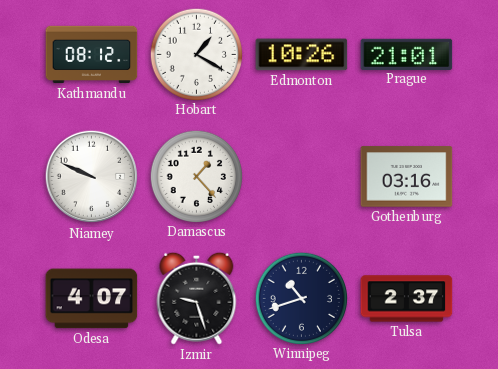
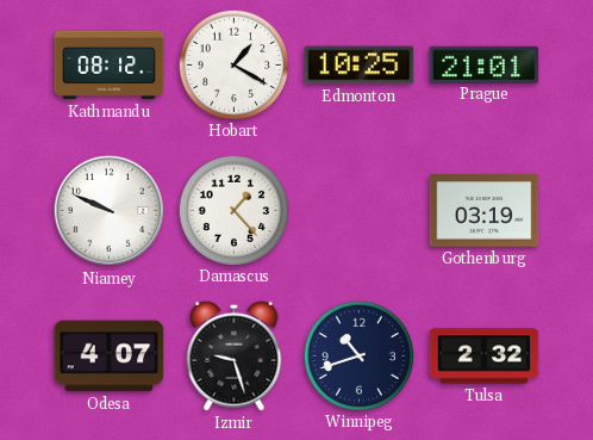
Edmonton: 10:26 -> 10:25
Gothenburg: 03:16 -> 03:19
Tulsa: 2:37 -> 2:32
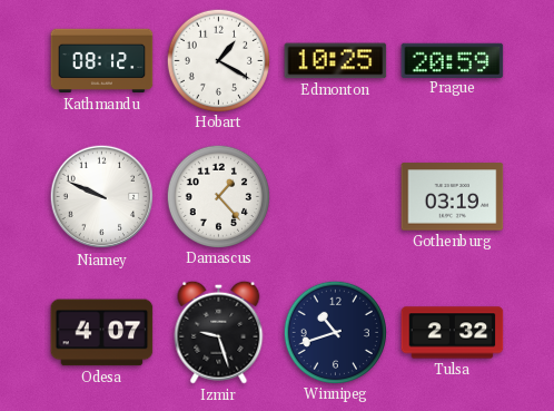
Prague: 21:01 -> 20:59
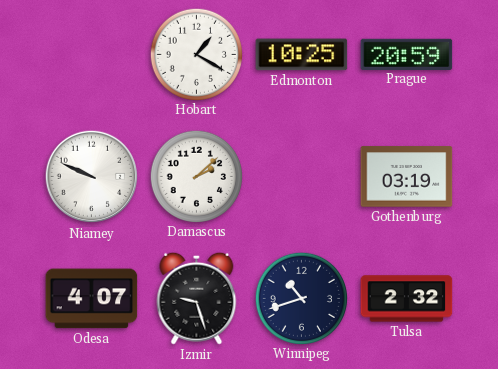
Kathmandu: 08:12 -> none
Damascus: 1:23 -> 2:08
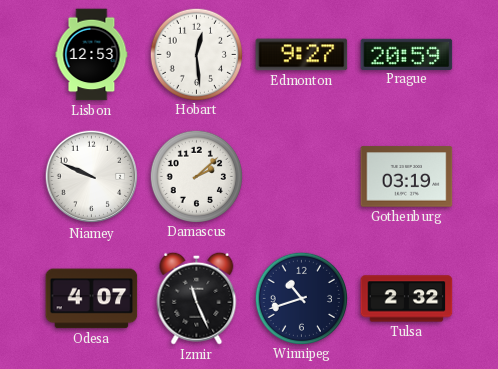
Lisbon: none -> 12:53
Hobart: 1:20 -> 12:29
Edmonton: 10:25 -> 9:27
Izmir: 9:27 -> 11:26
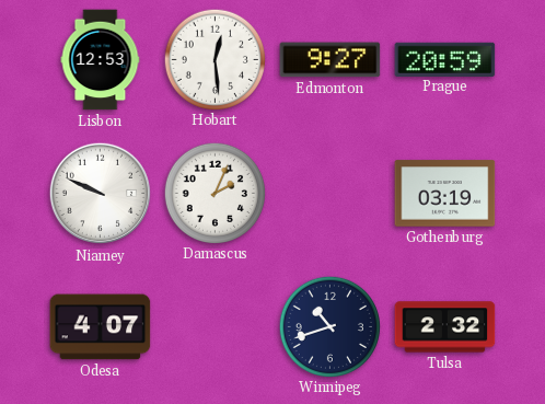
Damascus: 2:08 -> 2:04
Izmir: 11:26 -> none
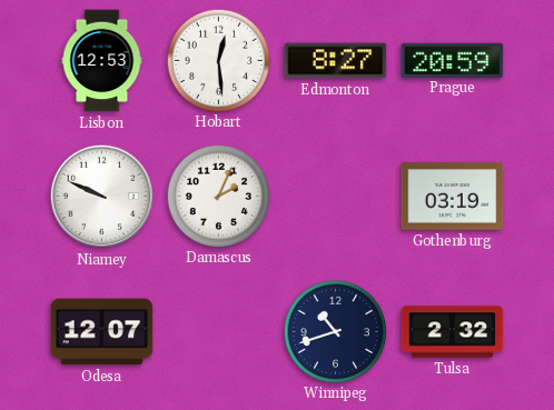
Edmonton: 9:27 -> 8:27
Odesa: 4:07 -> 12:07
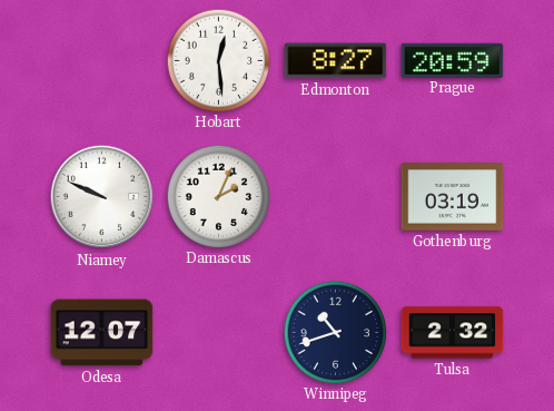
Lisbon: 12:53 -> none
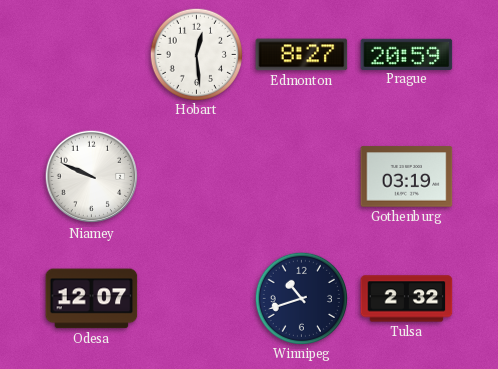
Damascus: 2:04 -> none
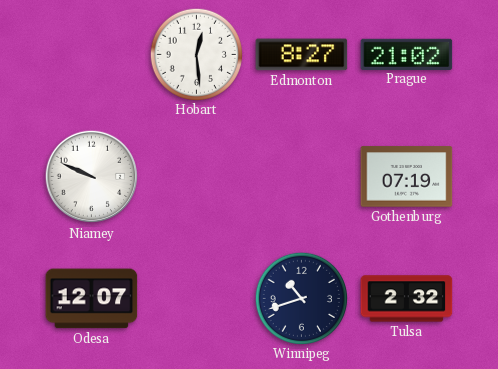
Prague: 20:59 -> 21:02
Gothenburg: 03:19 -> 07:19
